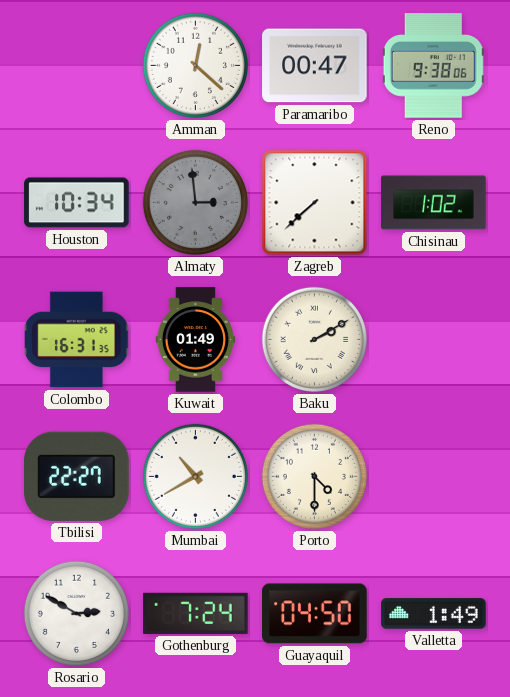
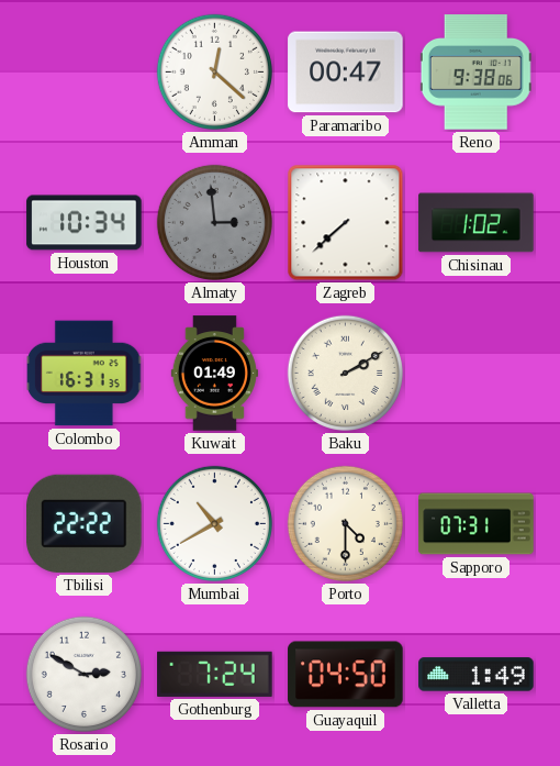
Tbilisi: 22:27 -> 22:22
Sapporo: none -> 07:31
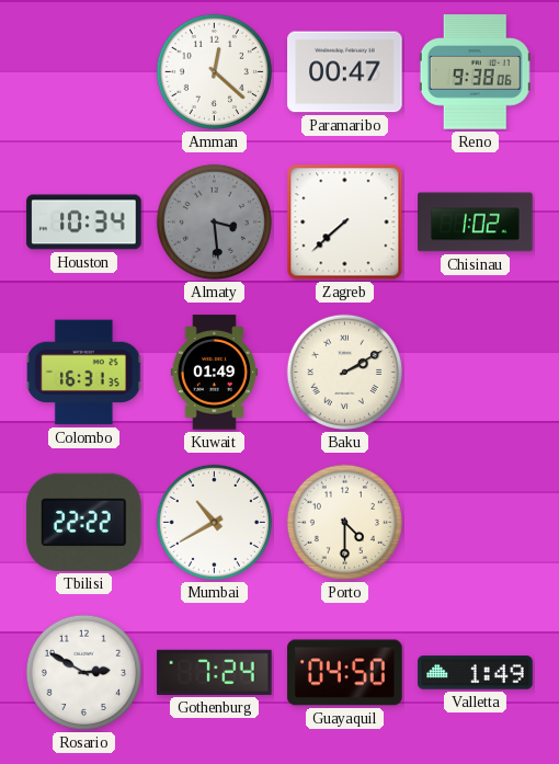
Almaty: 2:59 -> 3:29
Sapporo: 07:31 -> none
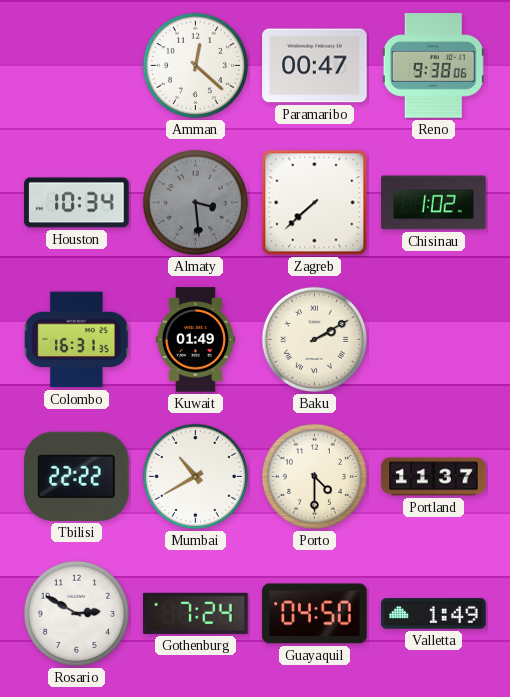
Portland: none -> 11:37
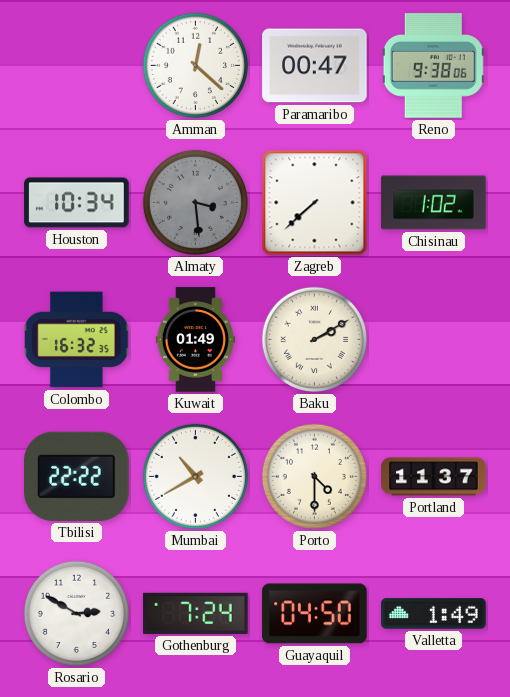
Colombo: 16:31 -> 16:32
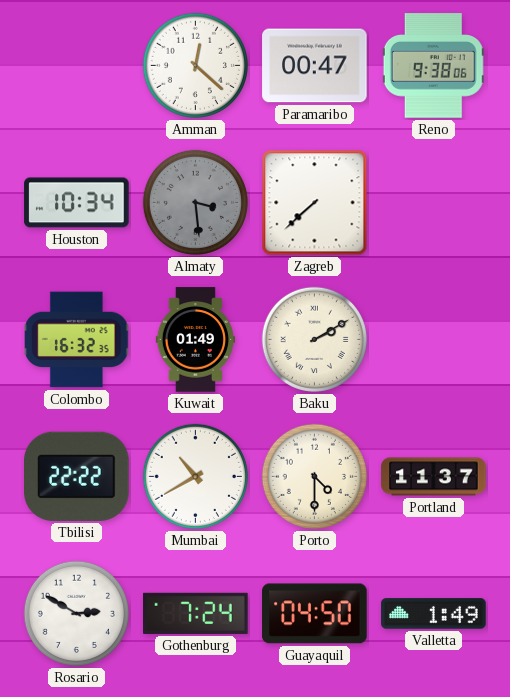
Chisinau: 1:02 -> none
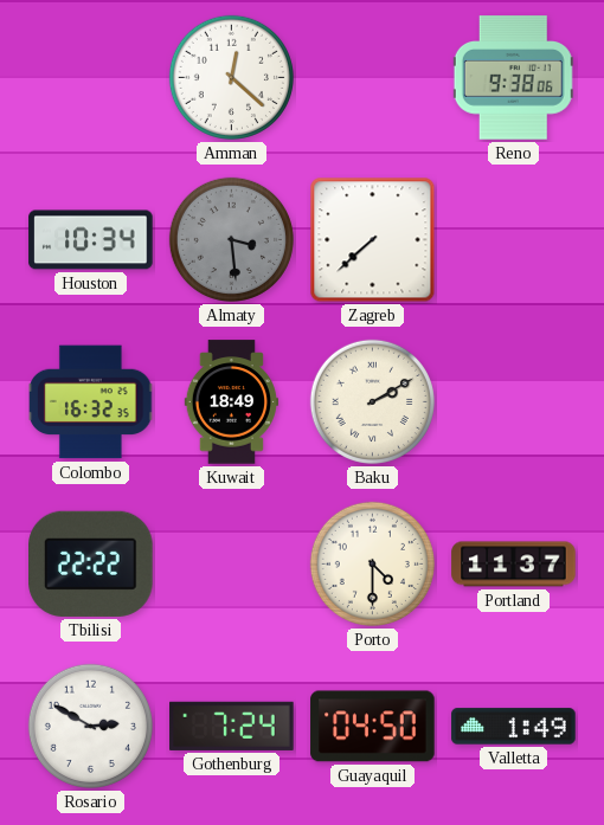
Paramaribo: 00:47 -> none
Kuwait: 01:49 -> 18:49
Mumbai: 10:40 -> none
